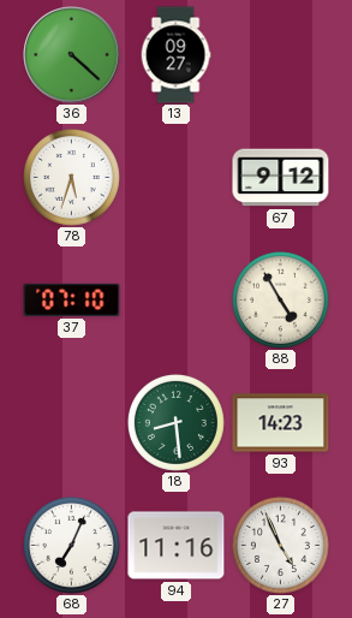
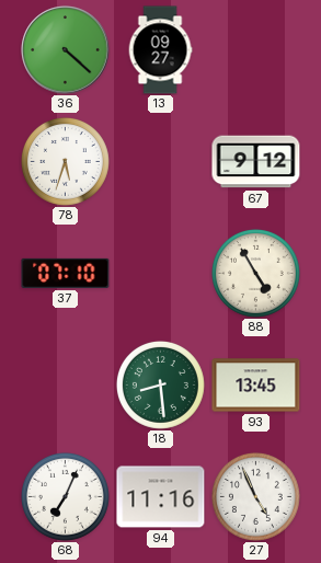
93: 14:23 -> 13:45
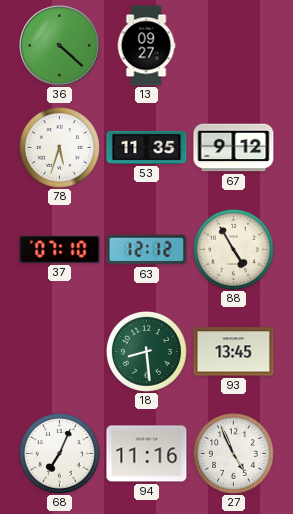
53: none -> 11:35
63: none -> 12:12
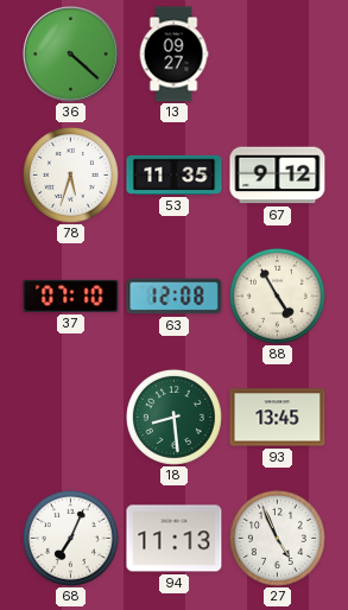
63: 12:12 -> 12:08
94: 11:16 -> 11:13
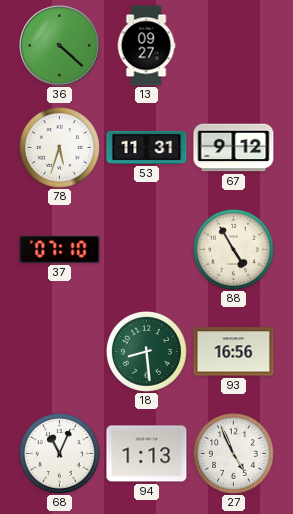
53: 11:35 -> 11:31
63: 12:08 -> none
93: 13:45 -> 16:56
68: 7:04 -> 11:04
94: 11:13 -> 1:13
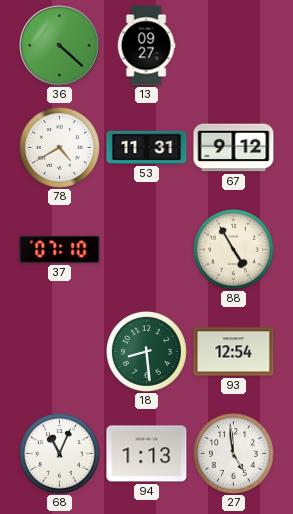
78: 5:33 -> 4:40
93: 16:56 -> 12:54
27: 4:56 -> 4:59
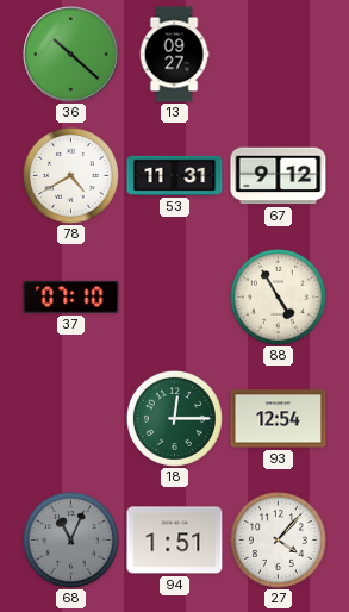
36: 4:22 -> 10:22
18: 8:29 -> 12:15
68 dial: white -> grey
94: 1:13 -> 1:51
27: 4:59 -> 4:07
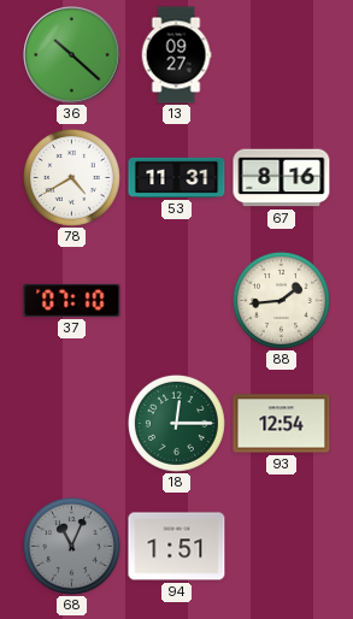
67: 9:12 -> 8:16
88: 4:55 -> 1:44
27: 4:07 -> none
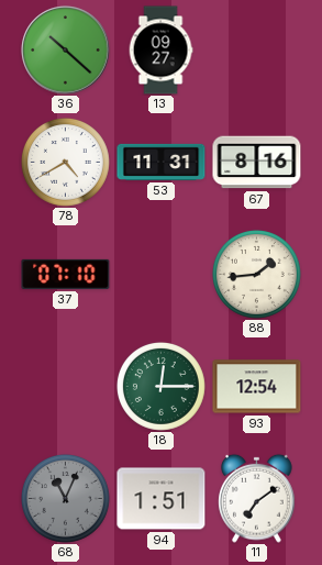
11: none -> 7:09
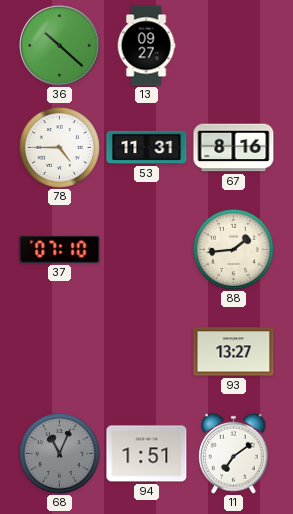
78: 4:40 -> 4:45
18: 12:15 -> none
93: 12:54 -> 13:27
